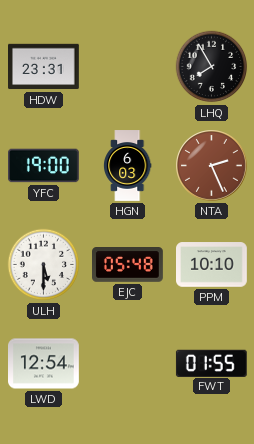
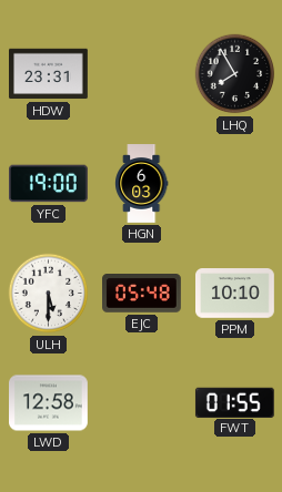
NTA: 2:26 -> none
LWD: 12:54 -> 12:58
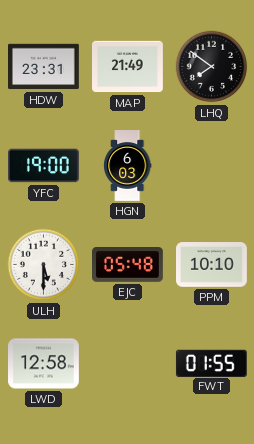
MAP: none -> 21:49
LHQ: 7:55 -> 7:51
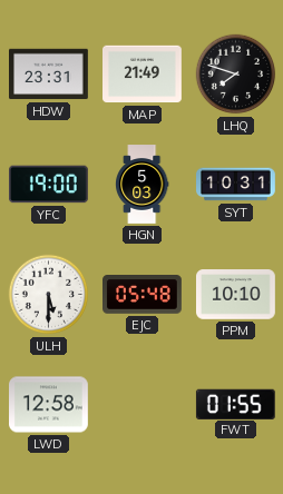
LHQ: 7:51 -> 7:48
HGN: 6:03 -> 5:03
SYT: none -> 10:31
